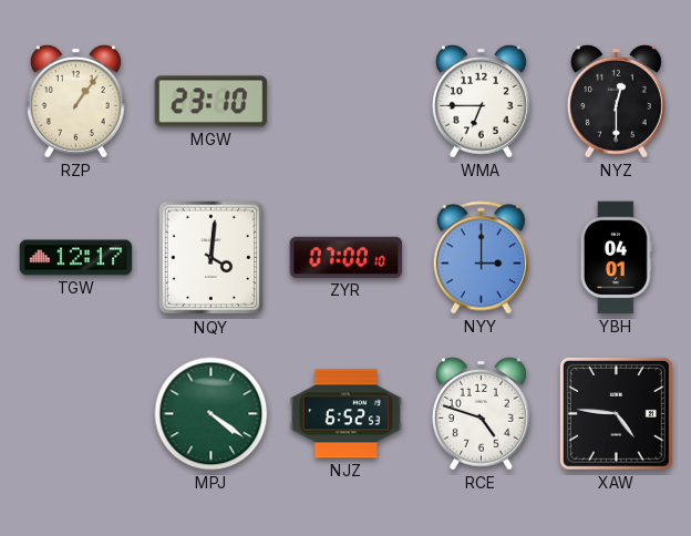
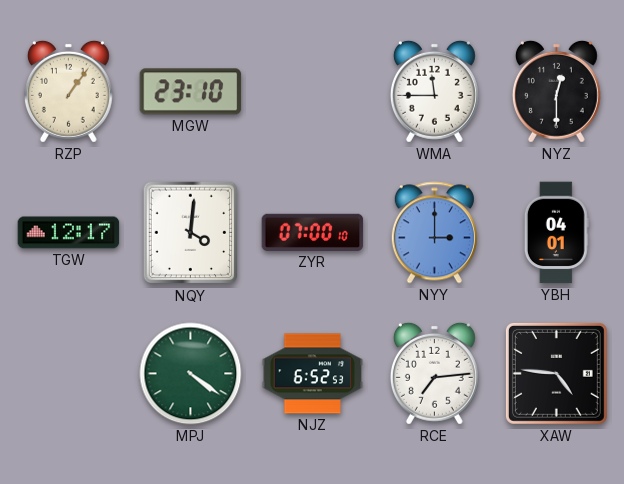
WMA: 6:45 -> 11:45
RCE: 4:48 -> 7:14
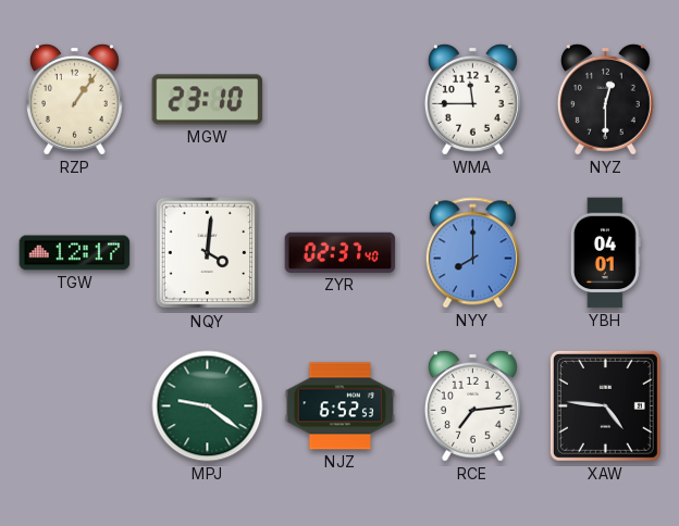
ZYR: 07:00 -> 02:37
NYY: 3:00 -> 8:00
MPJ: 4:21 -> 9:21
